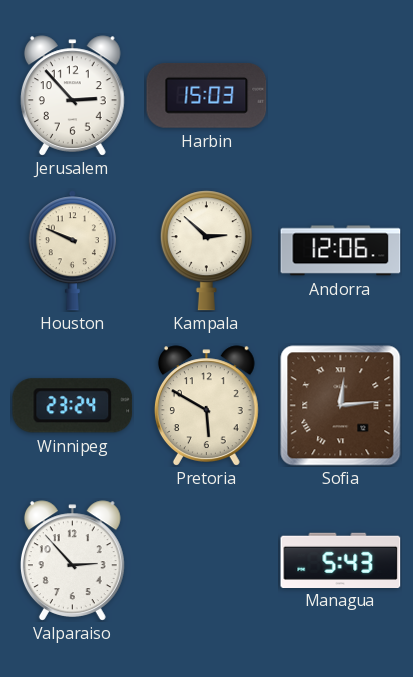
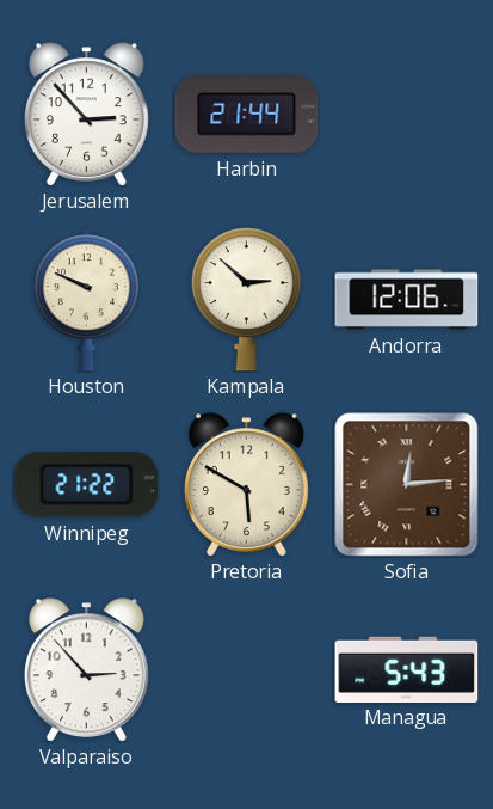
Harbin: 15:03 -> 21:44
Winnipeg: 23:24 -> 21:22
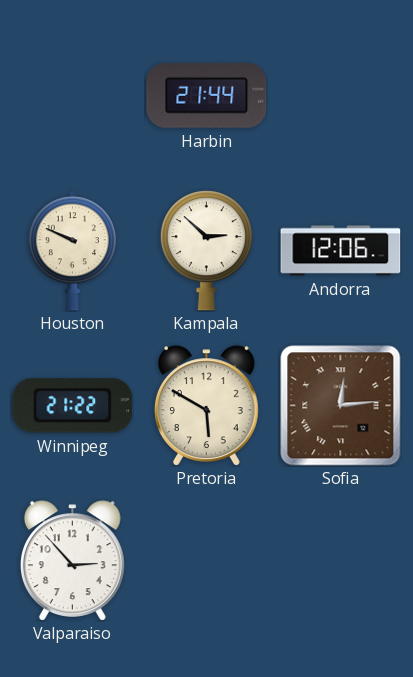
Jerusalem: 2:53 -> none
Managua: 5:43 -> none
